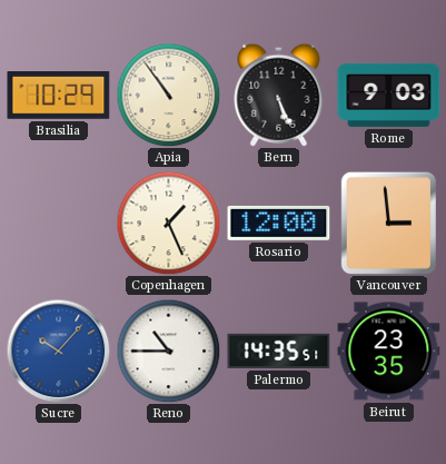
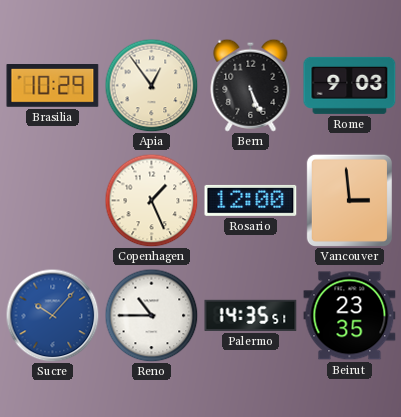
Apia: 10:54 -> 12:54
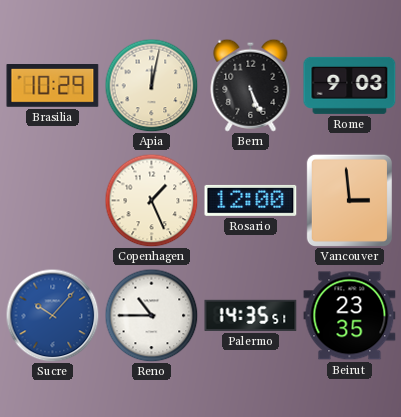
Apia: 12:54 -> 12:02
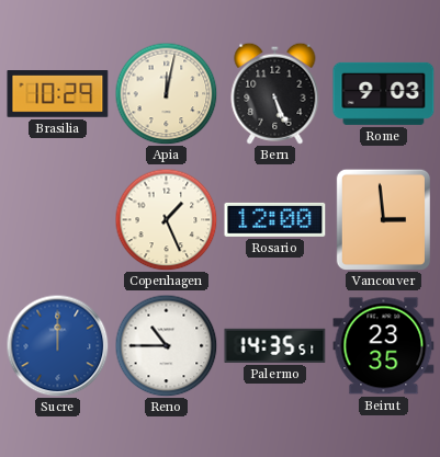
Sucre: 10:07 -> 12:00
